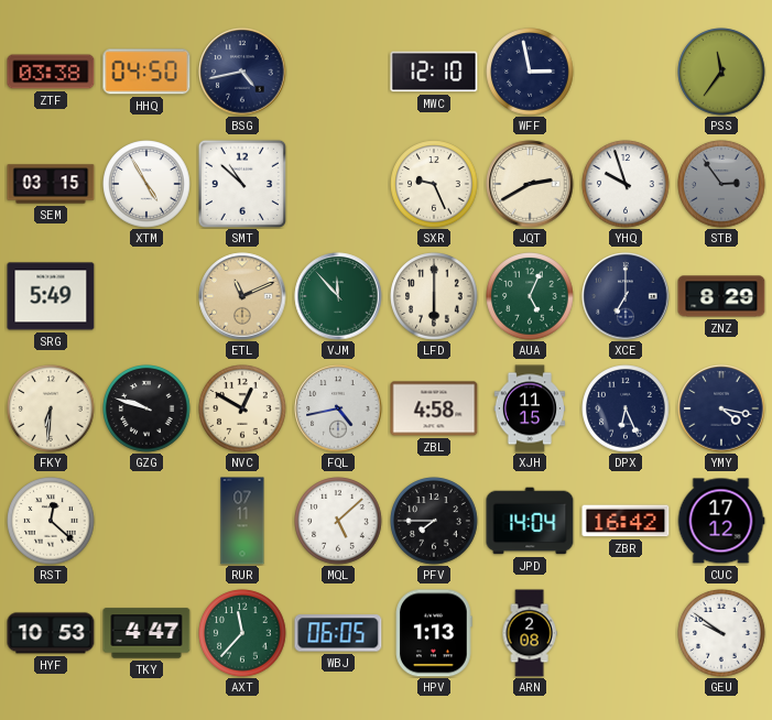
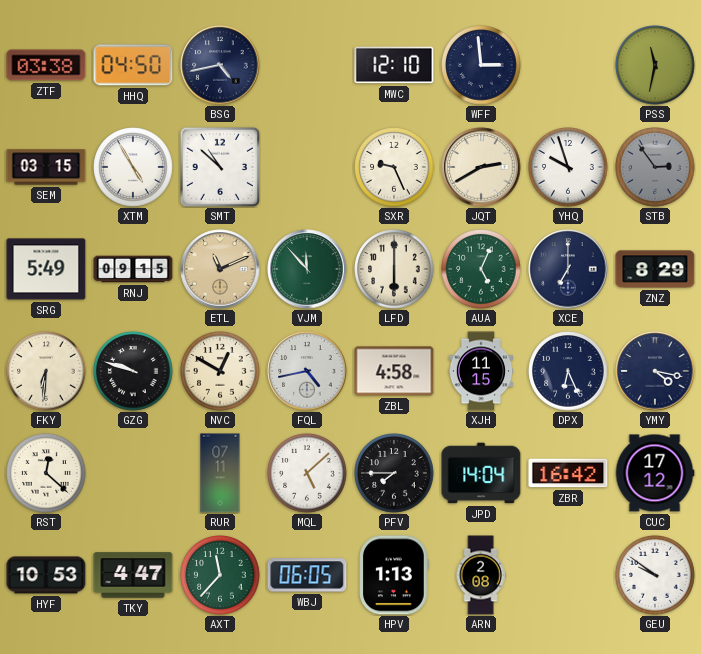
WFF: 2:58 -> 2:59
PSS: 11:36 -> 11:32
RNJ: none -> 09:15
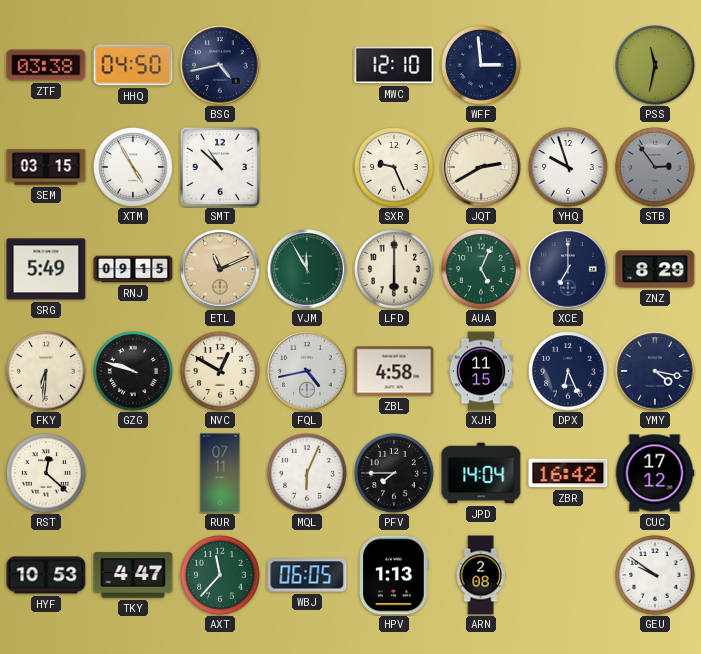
VJM: 11:53 -> 11:55
MQL: 5:08 -> 6:04
